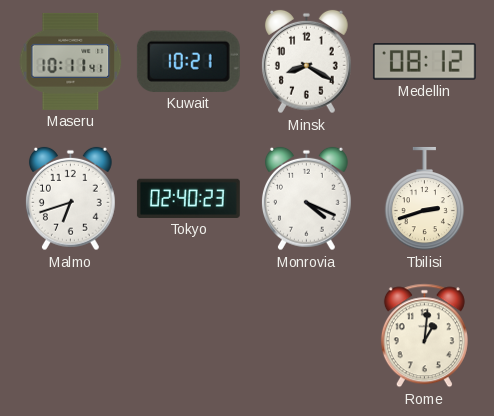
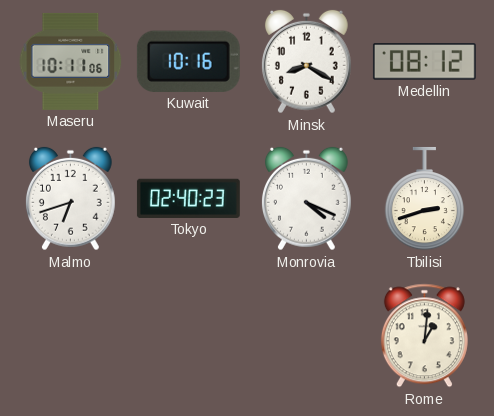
Maseru: 10:11:41 -> 10:11:06
Kuwait: 10:21 -> 10:16
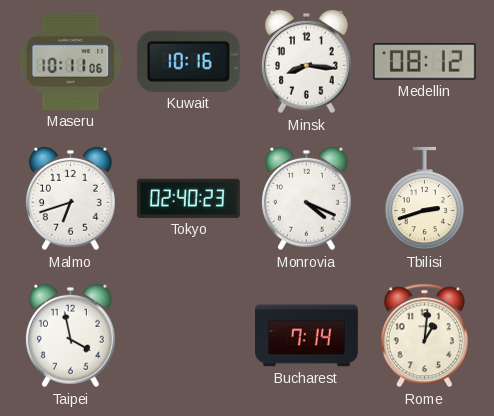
Minsk: 8:20 -> 8:16
Taipei: none -> 3:58
Bucharest: none -> 7:14
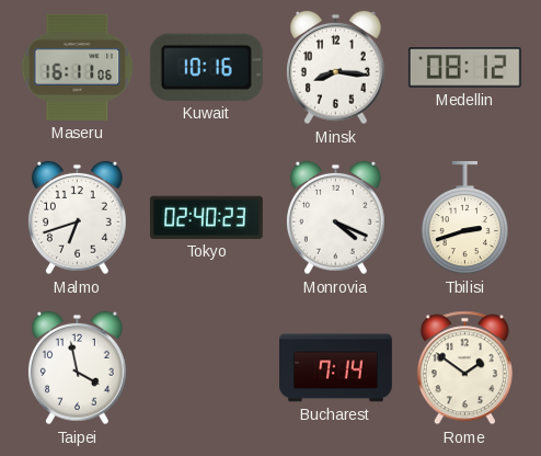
Maseru: 10:11 -> 16:11
Rome: 1:01 -> 1:51
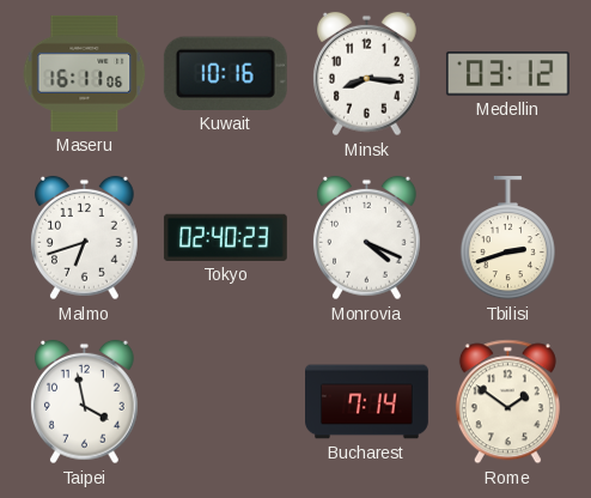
Medellin: 08:12 -> 03:12
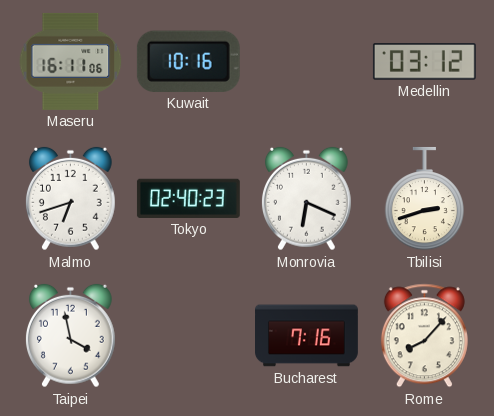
Minsk: 8:16 -> none
Monrovia: 4:19 -> 6:19
Bucharest: 7:14 -> 7:16
Rome: 1:51 -> 8:07
